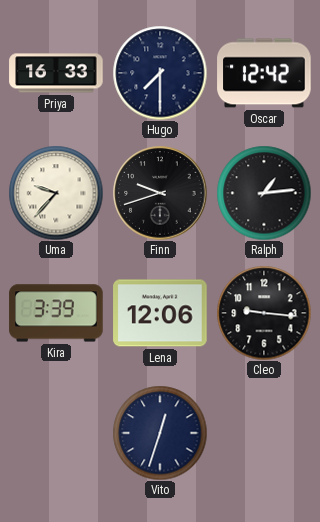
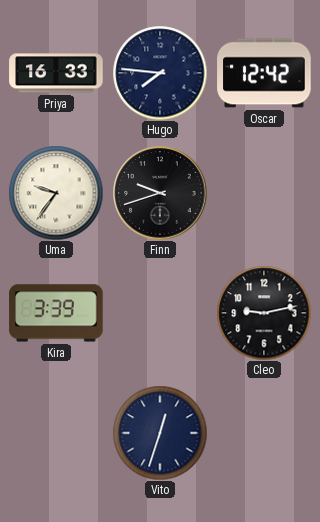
Hugo: 7:30 -> 7:46
Uma: 9:37 -> 9:36
Ralph: 1:14 -> none
Lena: 12:06 -> none
Cleo: 9:16 -> 9:13
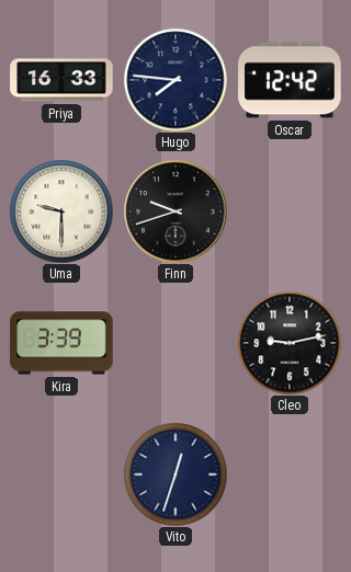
Uma: 9:36 -> 9:30
